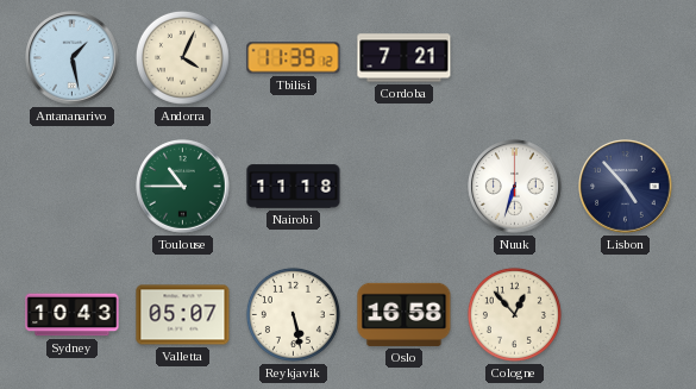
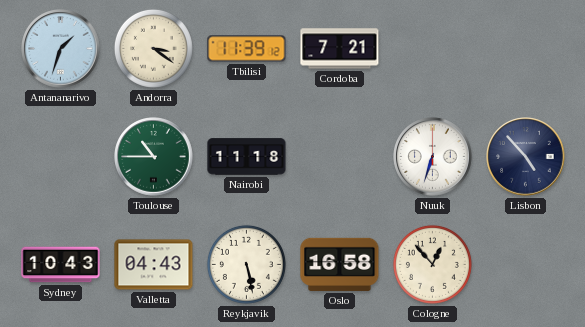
Antananarivo: 1:28 -> 1:33
Andorra: 4:04 -> 3:21
Valletta: 05:07 -> 04:43
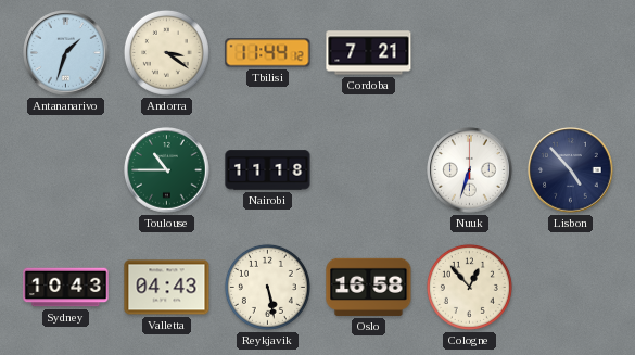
Tbilisi: 11:39 -> 11:44
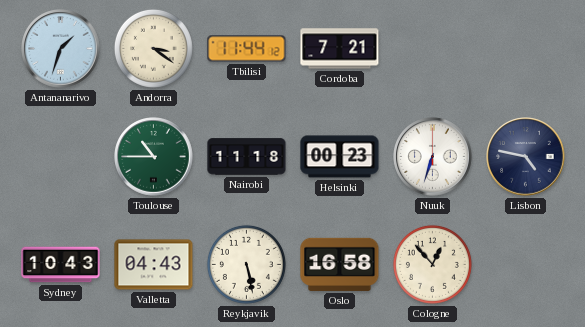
Helsinki: none -> 00:23
Lisbon: 4:53 -> 4:47
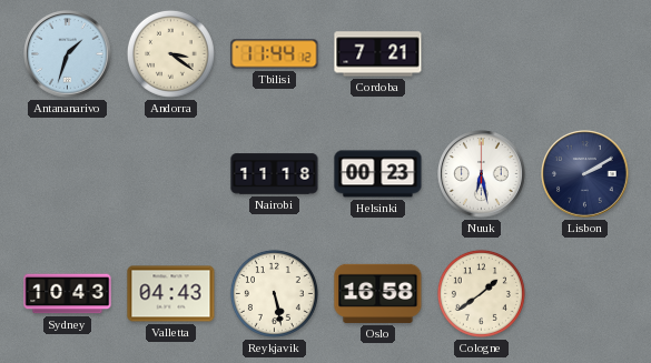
Toulouse: 10:45 -> none
Nuuk: 6:33 -> 6:28
Lisbon: 4:47 -> 2:10
Cologne: 12:53 -> 1:39
